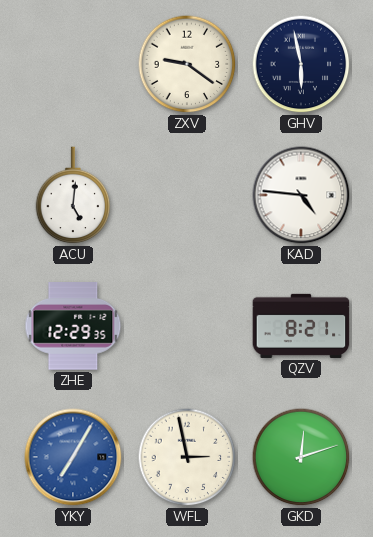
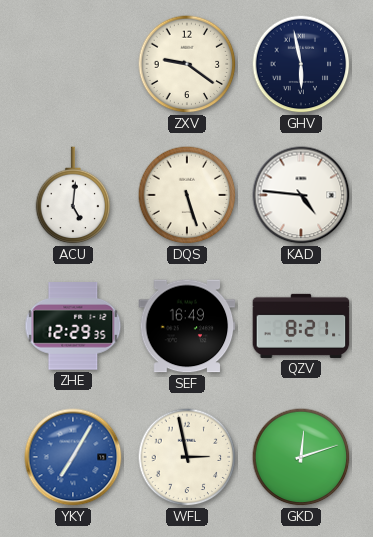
DQS: none -> 5:27
SEF: none -> 16:49
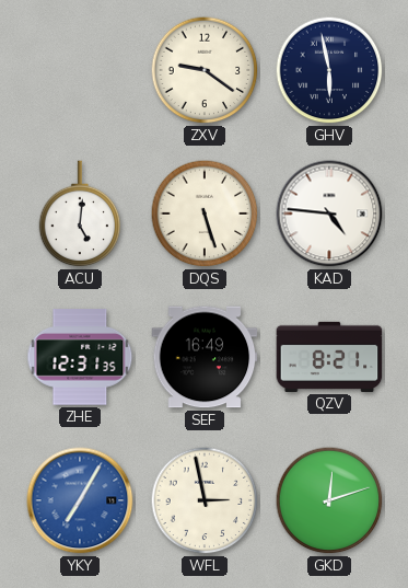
ZHE: 12:29 -> 12:31
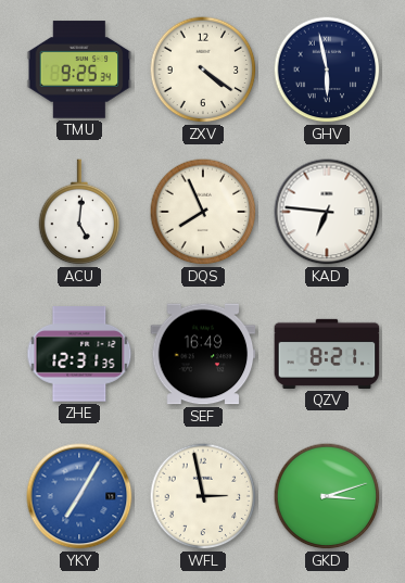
TMU: none -> 9:25
ZXV: 9:21 -> 4:21
DQS: 5:27 -> 7:56
KAD: 4:46 -> 6:46
GKD: 12:12 -> 3:12
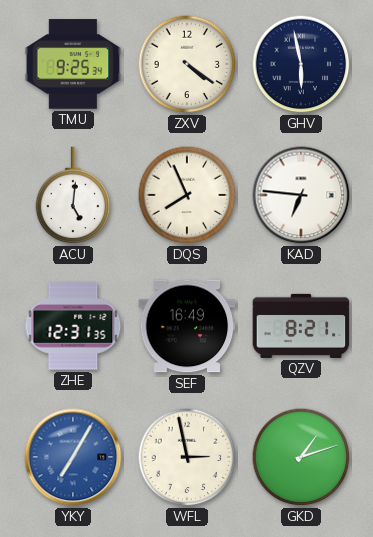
GKD: 3:12 -> 1:12
